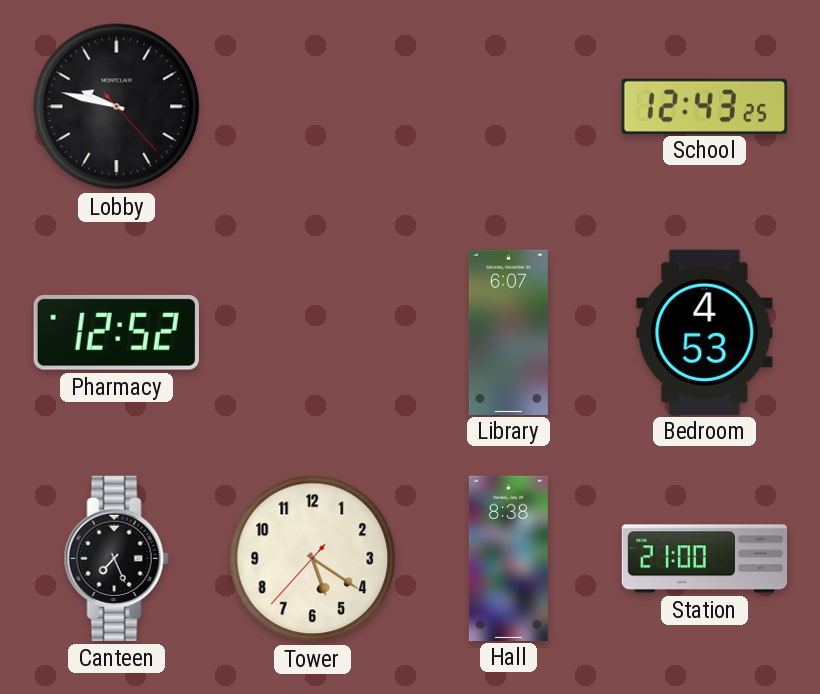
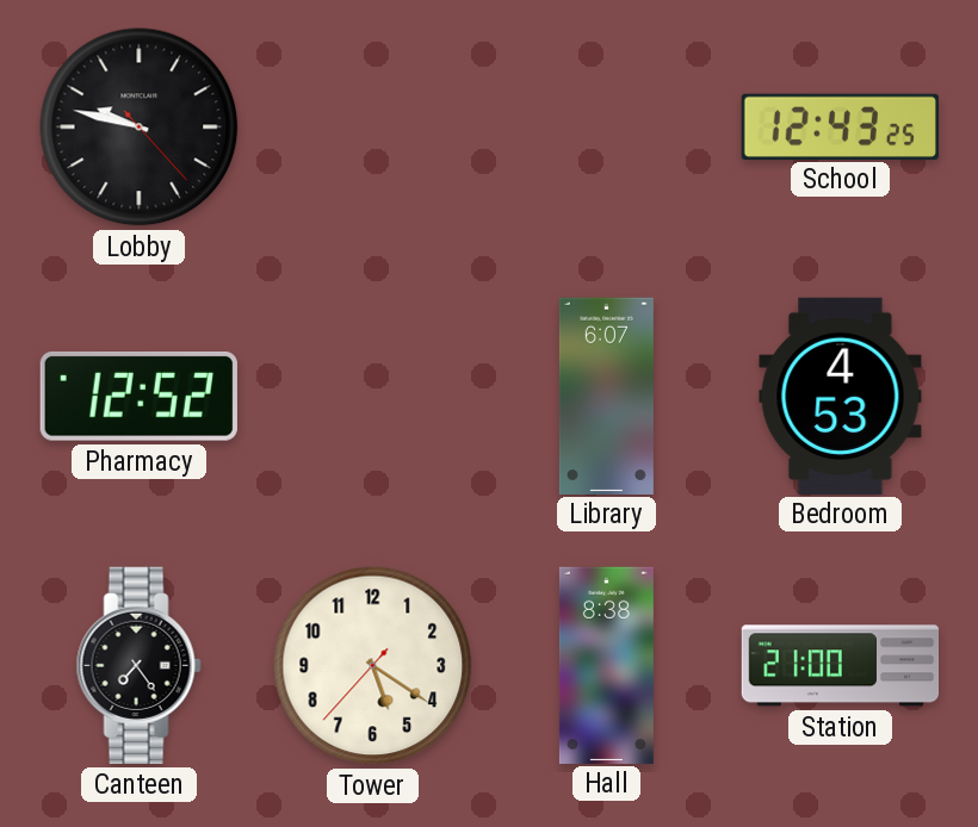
Canteen: 7:26 -> 7:24
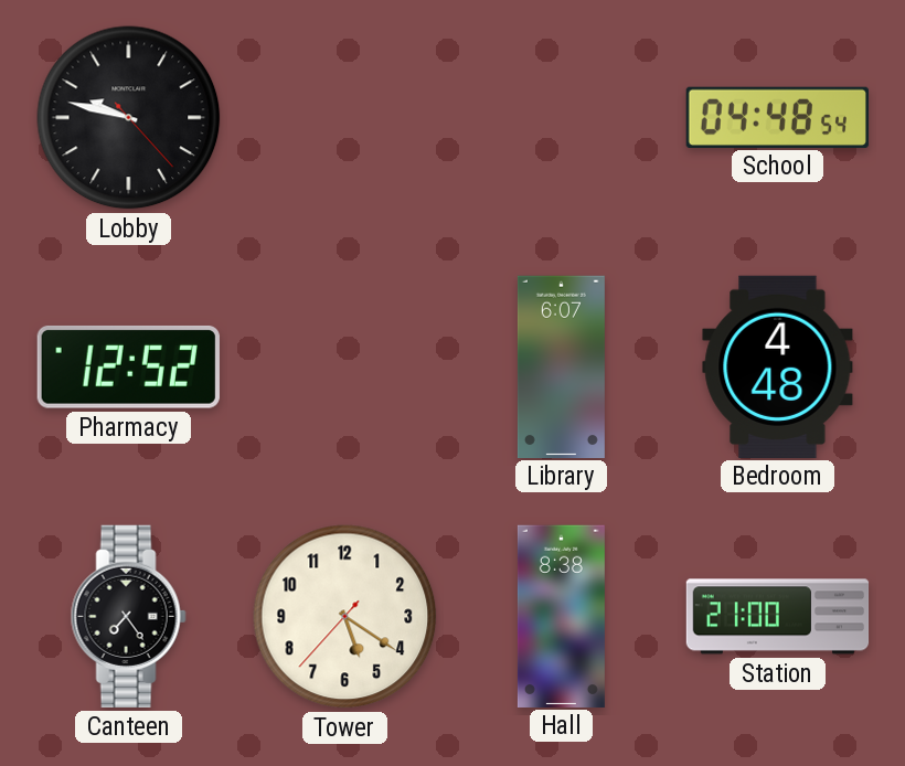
School: 12:43 -> 04:48
Bedroom: 4:53 -> 4:48
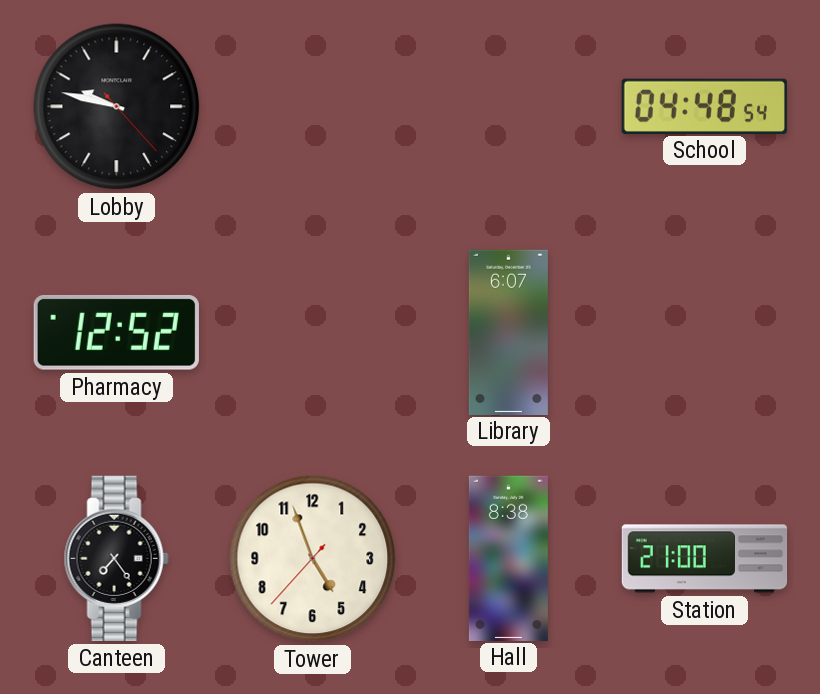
Bedroom: 4:48 -> none
Tower: 5:20 -> 4:56
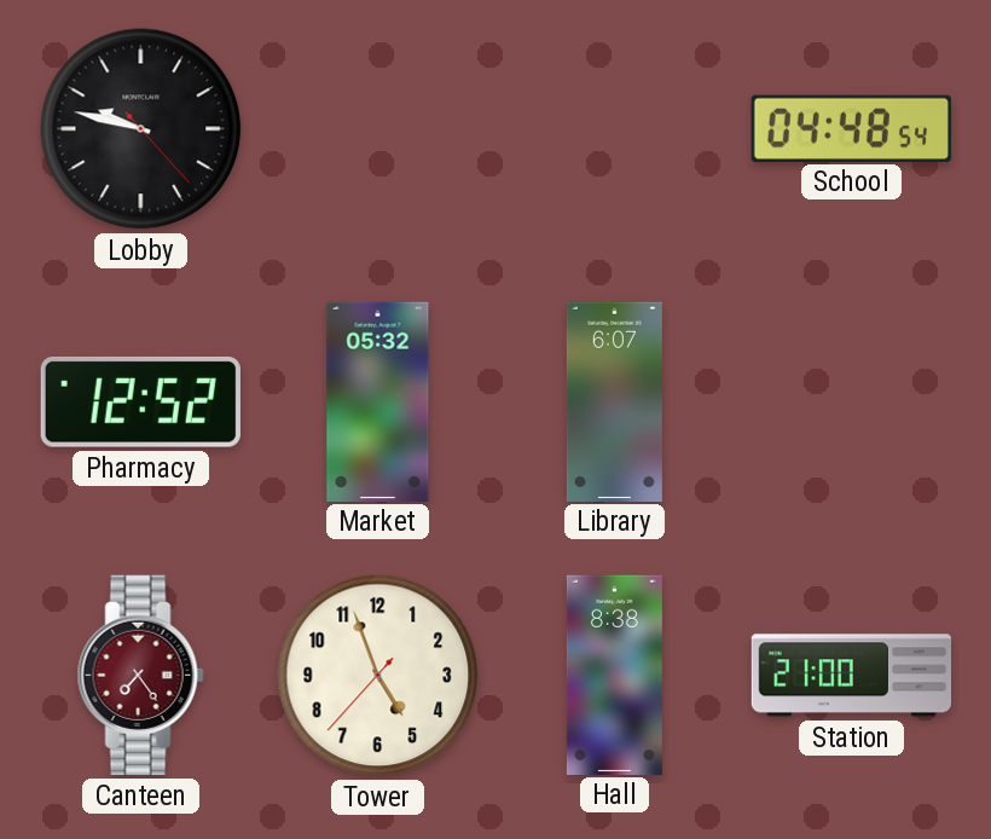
Market: none -> 05:32
Canteen dial: black -> burgundy
